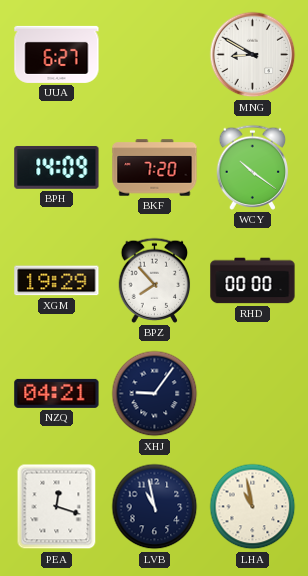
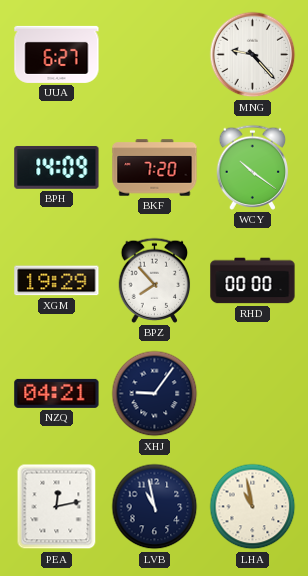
MNG: 8:50 -> 9:23
PEA: 12:18 -> 12:13
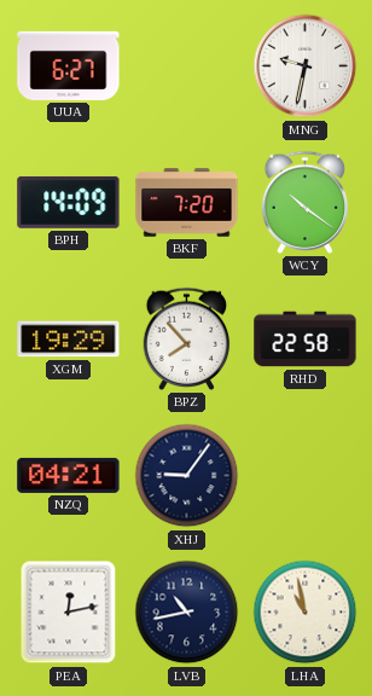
MNG: 9:23 -> 9:32
RHD: 00:00 -> 22:58
LVB: 10:58 -> 10:43
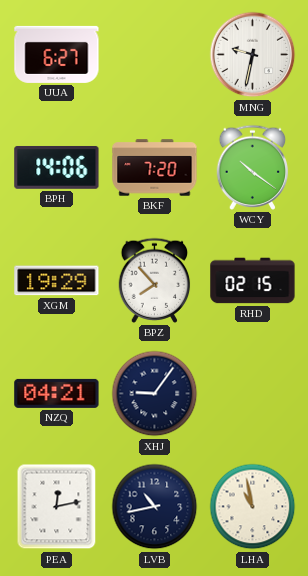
BPH: 14:09 -> 14:06
RHD: 22:58 -> 02:15
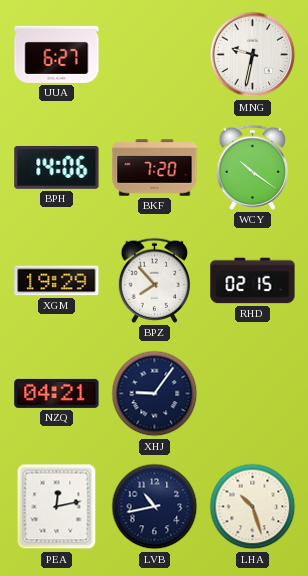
LHA: 10:58 -> 10:27
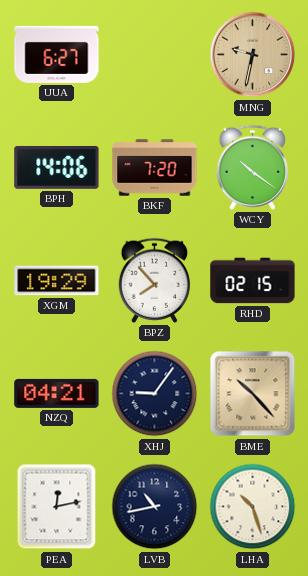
MNG dial: white -> champagne
BME: none -> 10:23
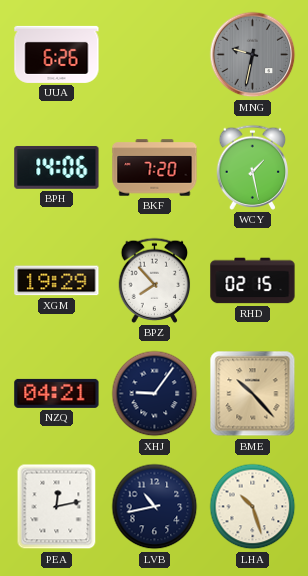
UUA: 6:27 -> 6:26
MNG dial: champagne -> grey
WCY: 10:21 -> 1:28
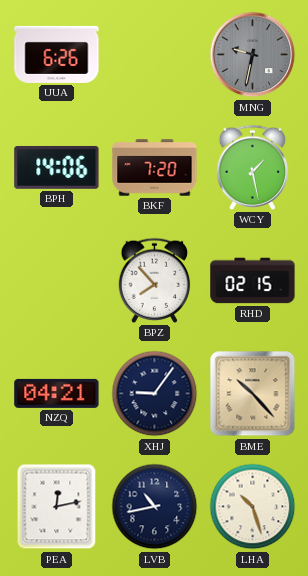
XGM: 19:29 -> none
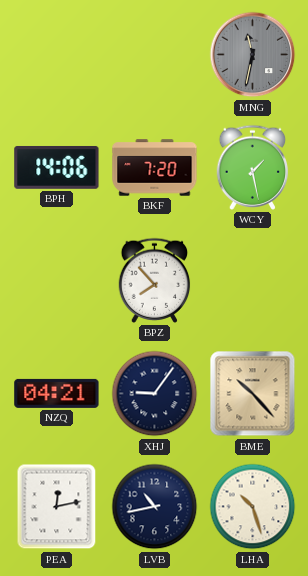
UUA: 6:26 -> none
MNG: 9:32 -> 11:32
RHD: 02:15 -> none
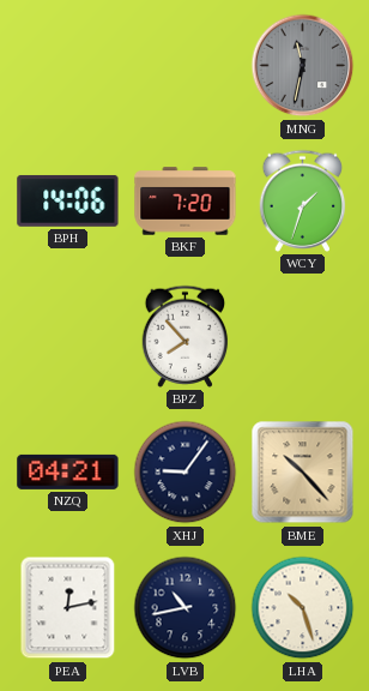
WCY: 1:28 -> 1:33
